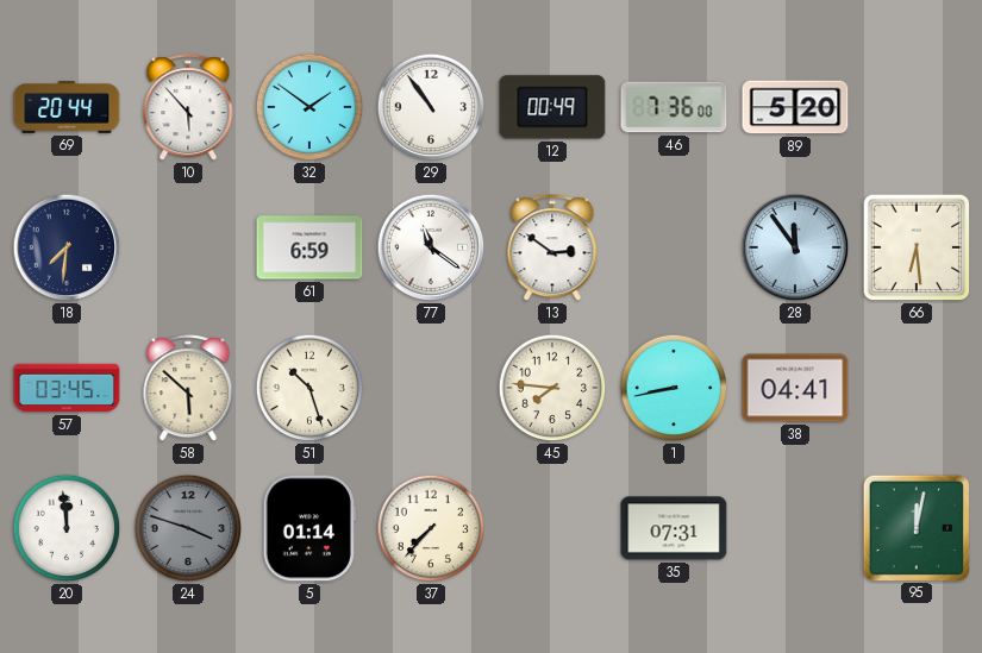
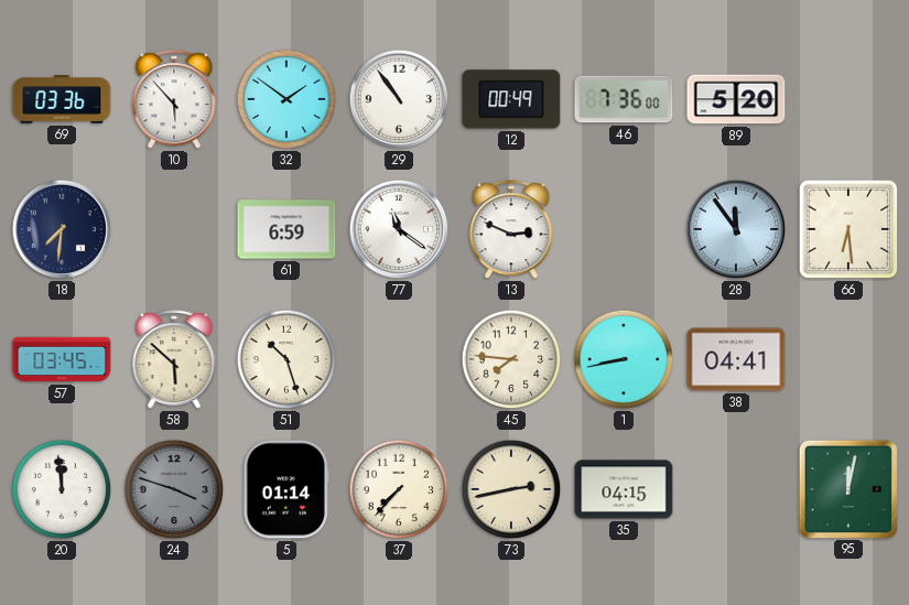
69: 20:44 -> 03:36
13: 2:51 -> 2:49
73: none -> 2:43
35: 07:31 -> 04:15
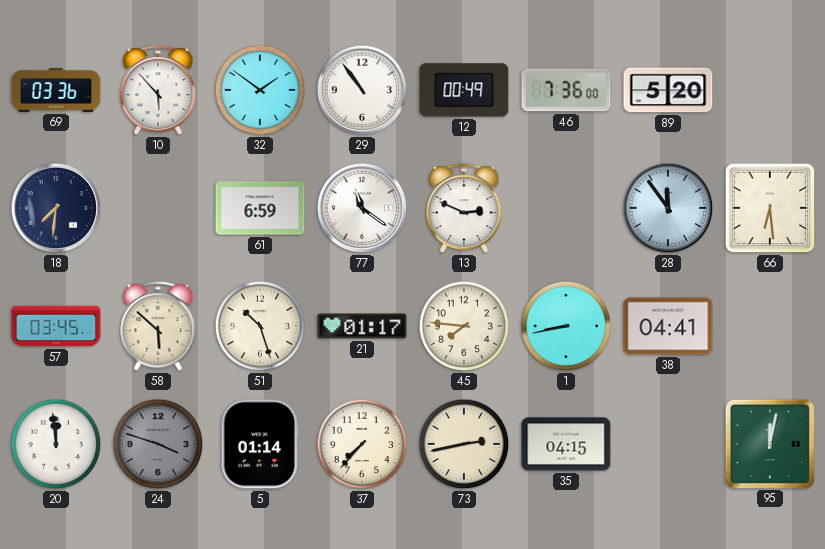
21: none -> 01:17
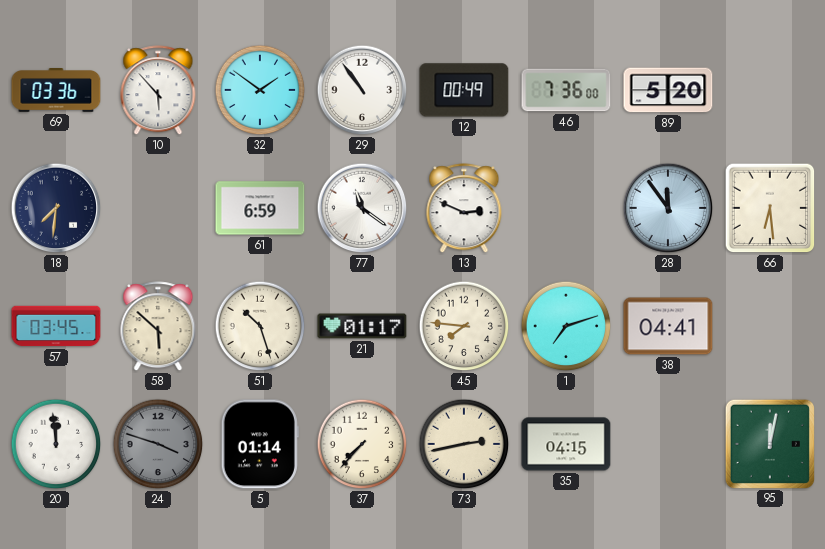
1: 8:43 -> 7:12
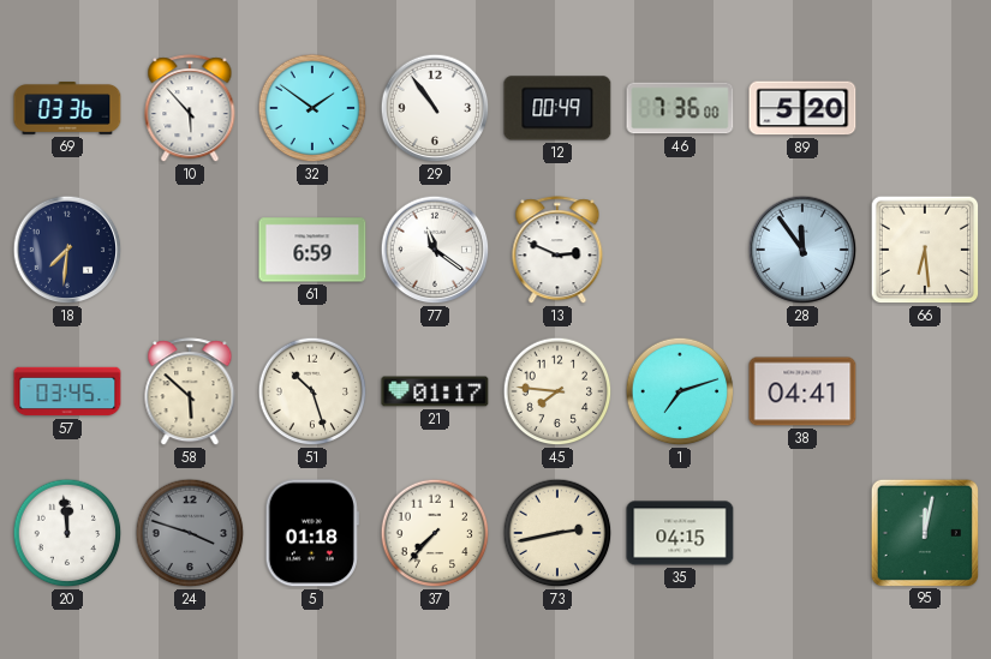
5: 01:14 -> 01:18
